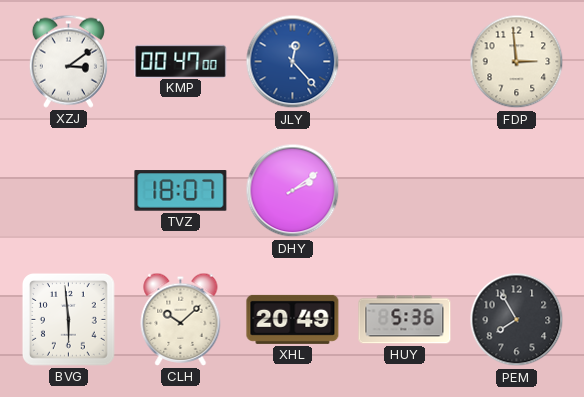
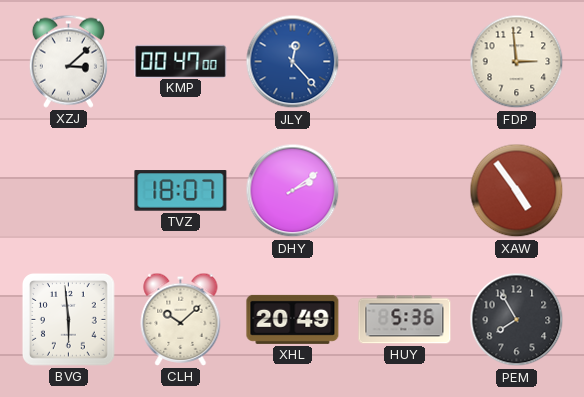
XZJ: 3:09 -> 3:08
XAW: none -> 4:54
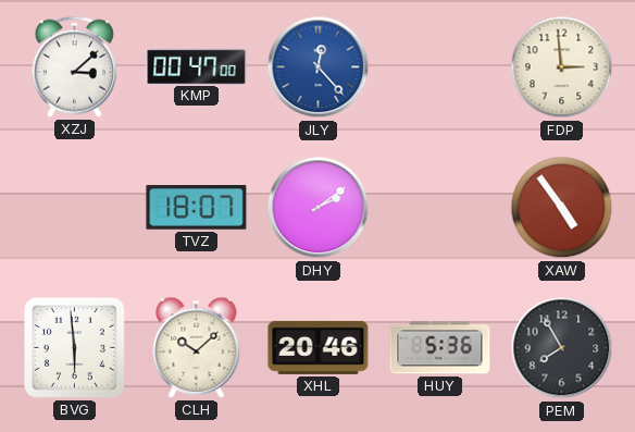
XHL: 20:49 -> 20:46
